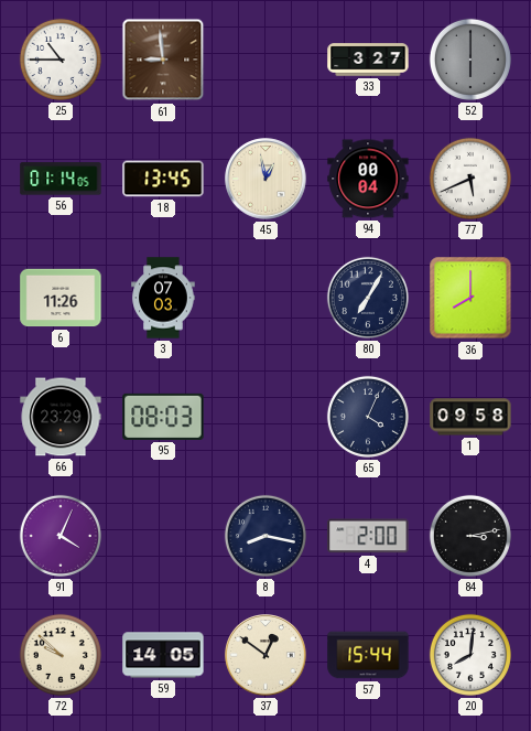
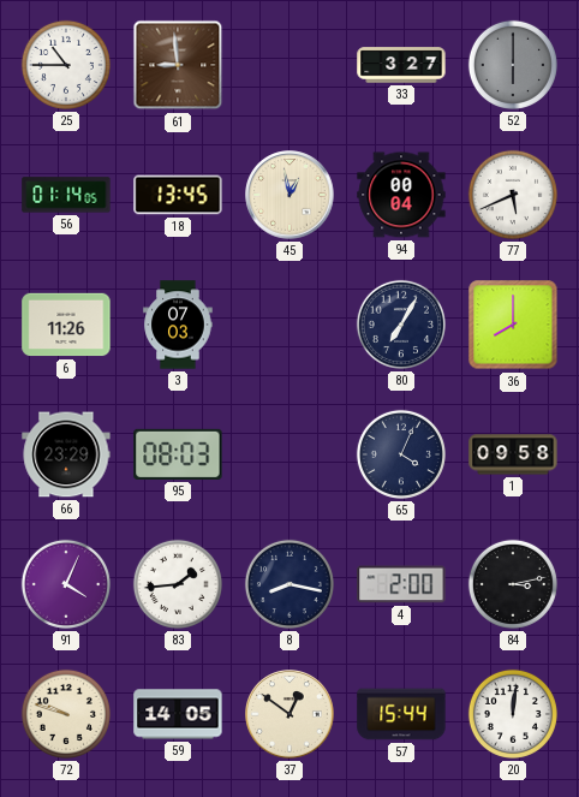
83: none -> 1:44
72: 9:52 -> 9:48
20: 8:01 -> 12:01
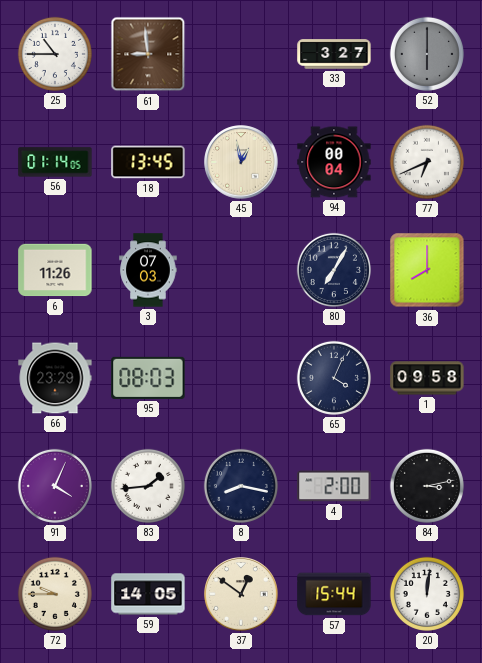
77: 5:41 -> 6:41
72: 9:48 -> 9:45
